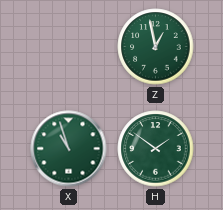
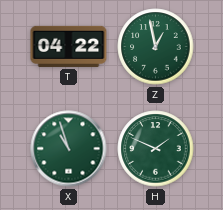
T: none -> 04:22
H: 1:51 -> 1:49
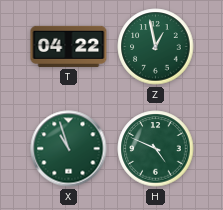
H: 1:49 -> 4:49
